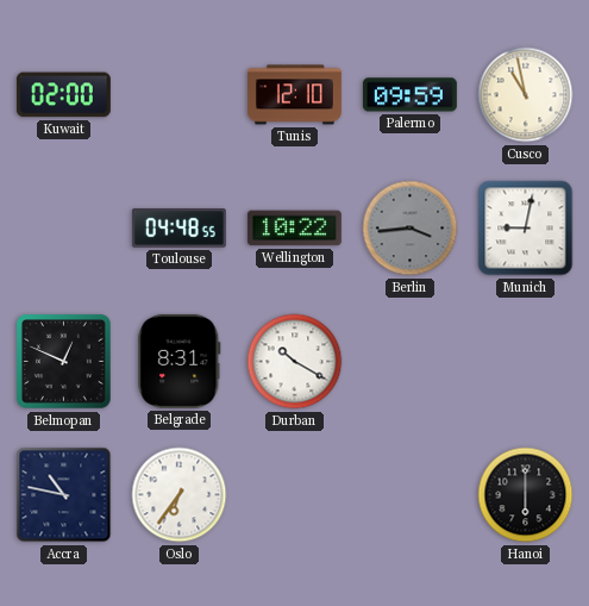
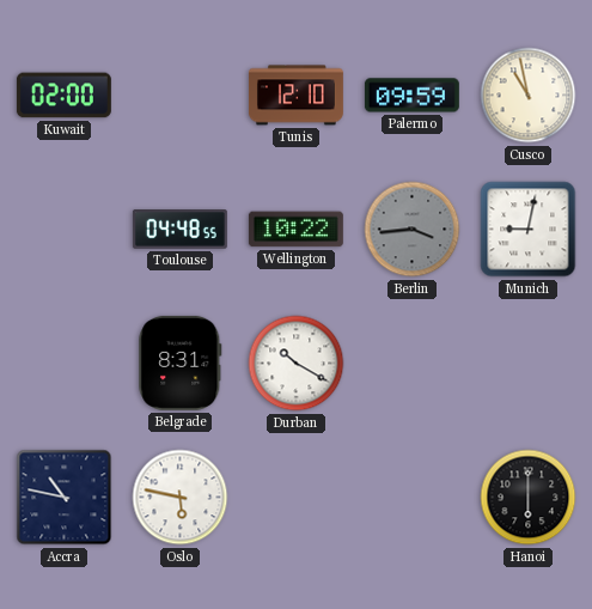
Belmopan: 12:49 -> none
Oslo: 6:36 -> 5:47
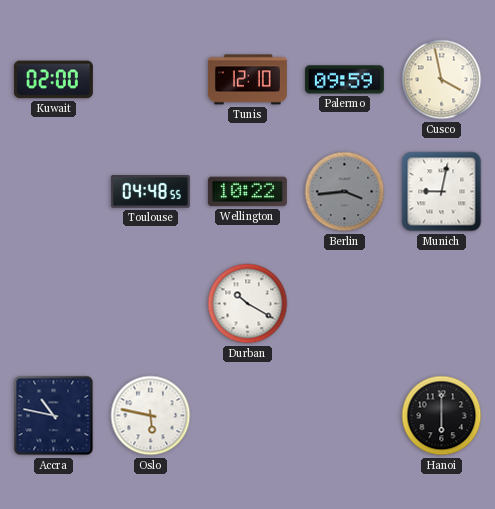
Cusco: 10:58 -> 3:58
Belgrade: 8:31 -> none
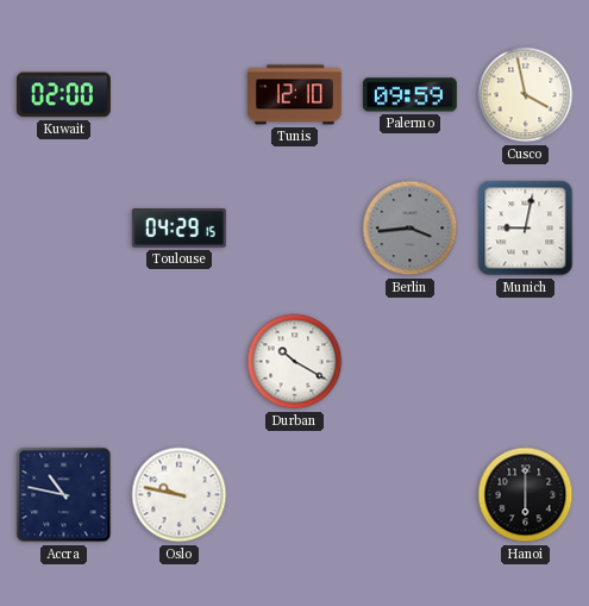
Toulouse: 04:48 -> 04:29
Wellington: 10:22 -> none
Oslo: 5:47 -> 9:47
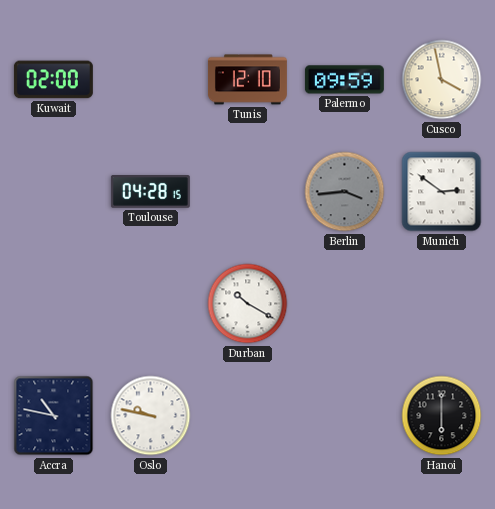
Toulouse: 04:29 -> 04:28
Munich: 9:02 -> 2:51
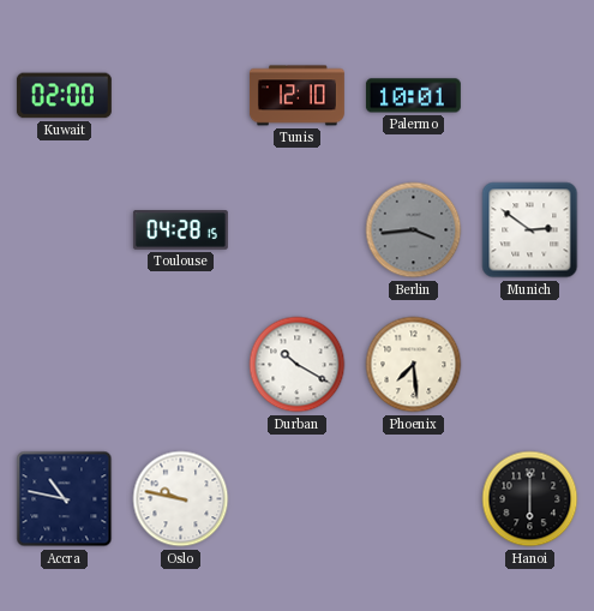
Palermo: 09:59 -> 10:01
Cusco: 3:58 -> none
Phoenix: none -> 7:29
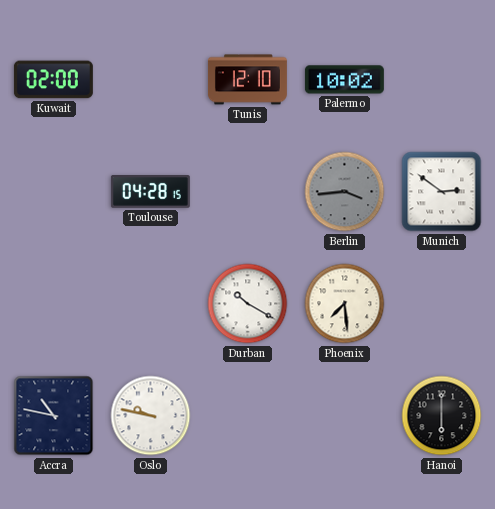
Palermo: 10:01 -> 10:02
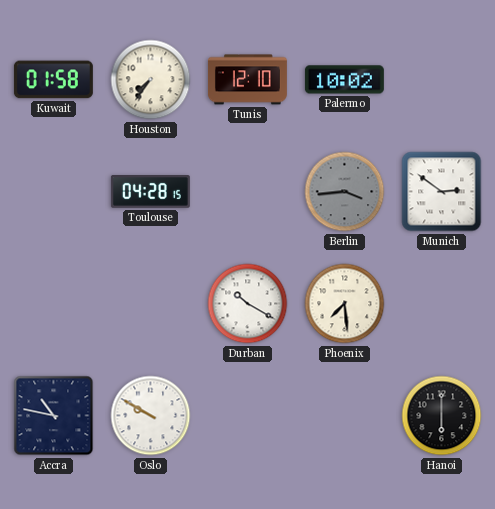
Kuwait: 02:00 -> 01:58
Houston: none -> 7:36
Oslo: 9:47 -> 9:50
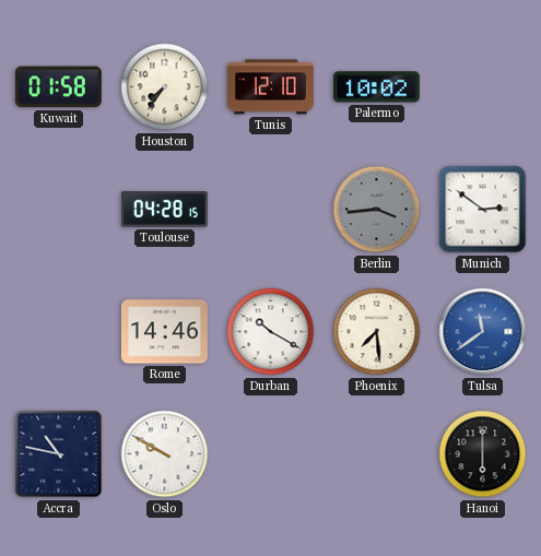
Rome: none -> 14:46
Tulsa: none -> 11:39
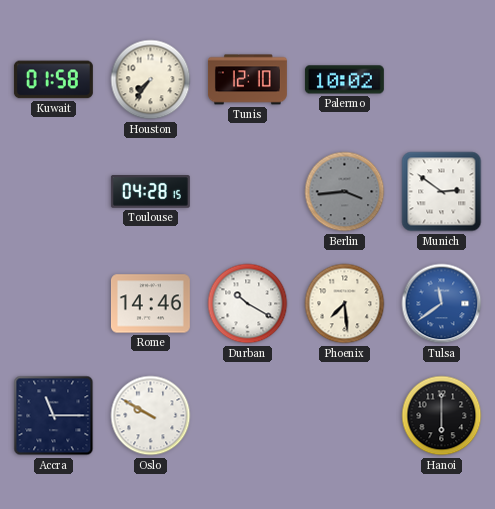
Accra: 10:47 -> 11:15
